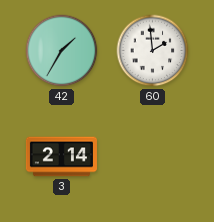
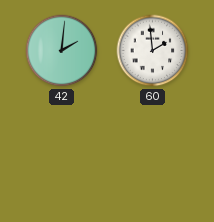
42: 1:35 -> 2:01
3: 2:14 -> none
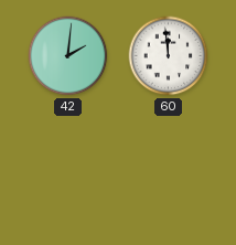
60: 1:59 -> 11:59
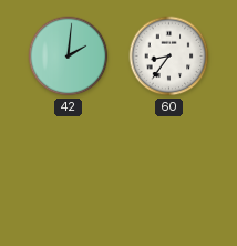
60: 11:59 -> 8:36
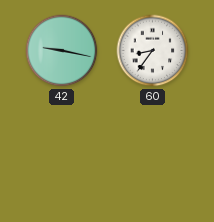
42: 2:01 -> 9:17
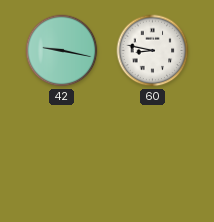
60: 8:36 -> 8:47
